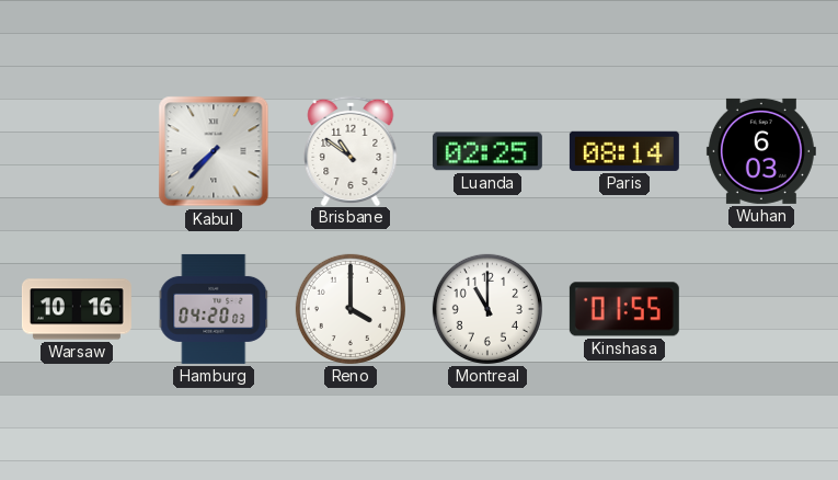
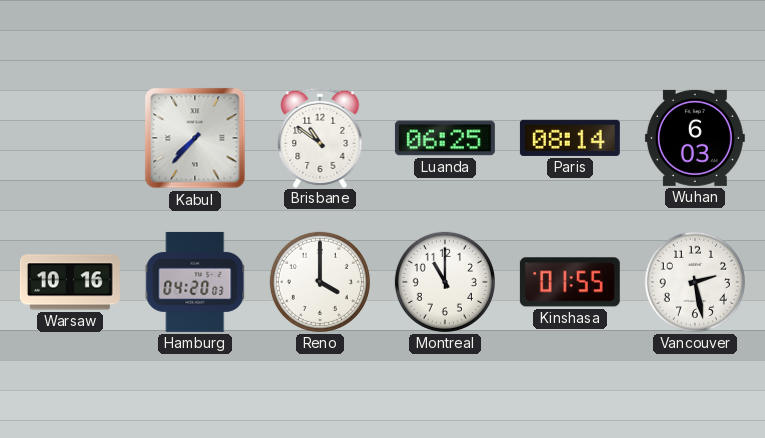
Luanda: 02:25 -> 06:25
Vancouver: none -> 2:28
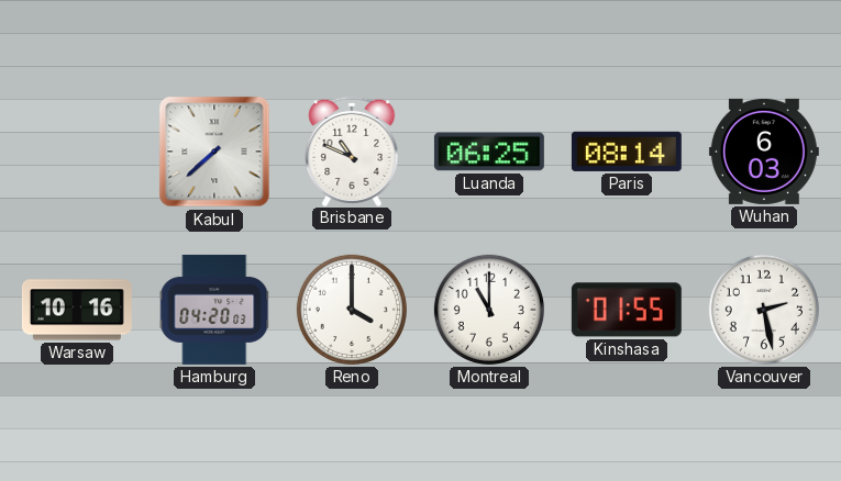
Kabul: 7:37 -> 7:38
Brisbane: 10:51 -> 10:49
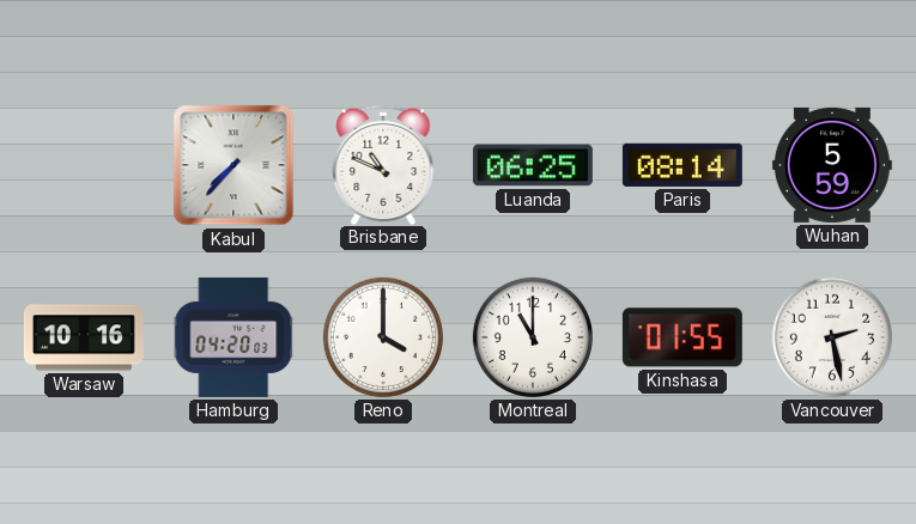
Kabul: 7:38 -> 7:37
Wuhan: 6:03 -> 5:59
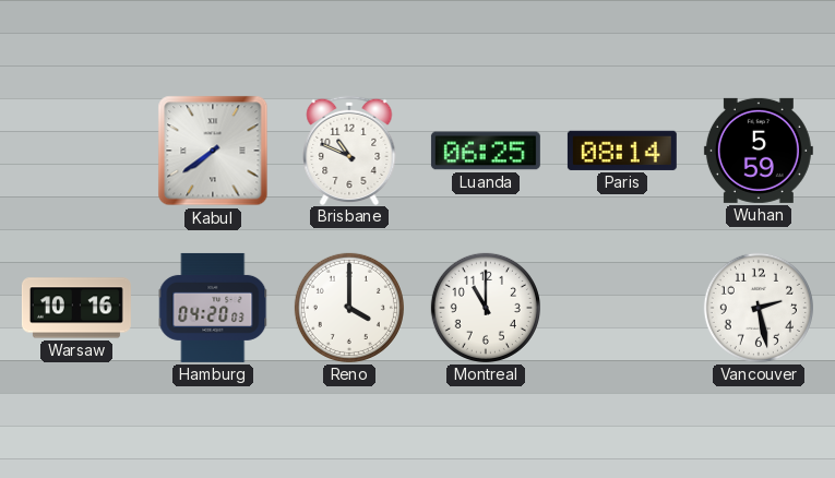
Kabul: 7:37 -> 7:39
Kinshasa: 01:55 -> none
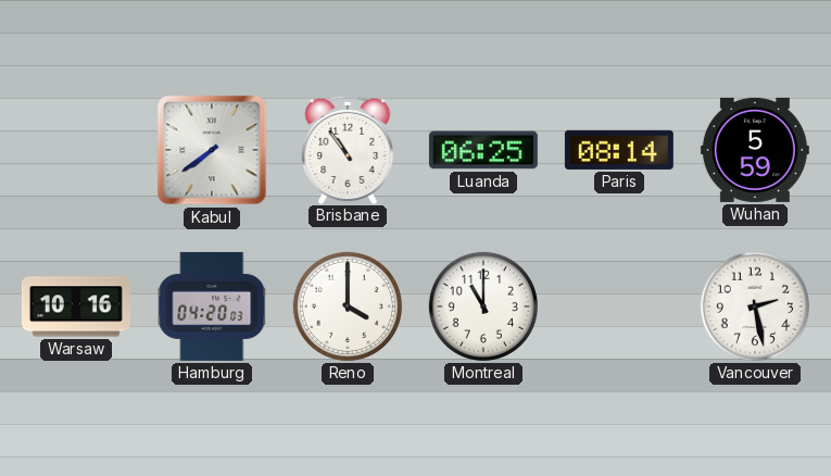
Brisbane: 10:49 -> 10:54
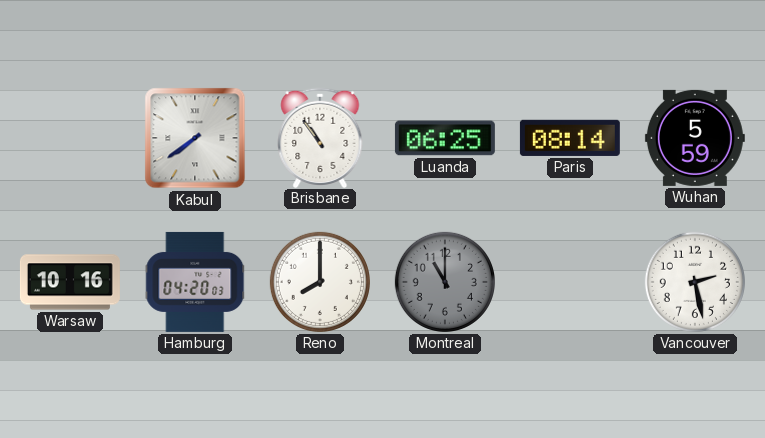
Reno: 4:00 -> 8:00
Montreal dial: white -> grey
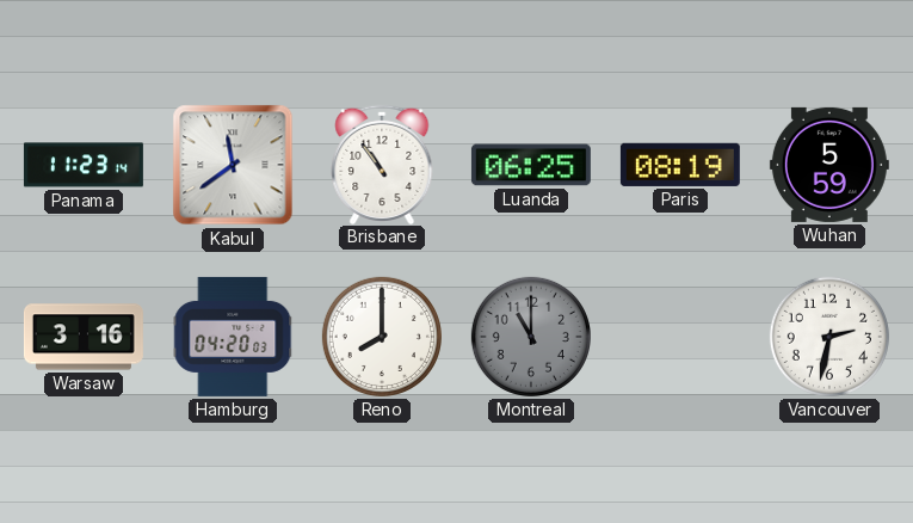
Panama: none -> 11:23
Kabul: 7:39 -> 11:39
Paris: 08:14 -> 08:19
Warsaw: 10:16 -> 3:16
Vancouver: 2:28 -> 2:32
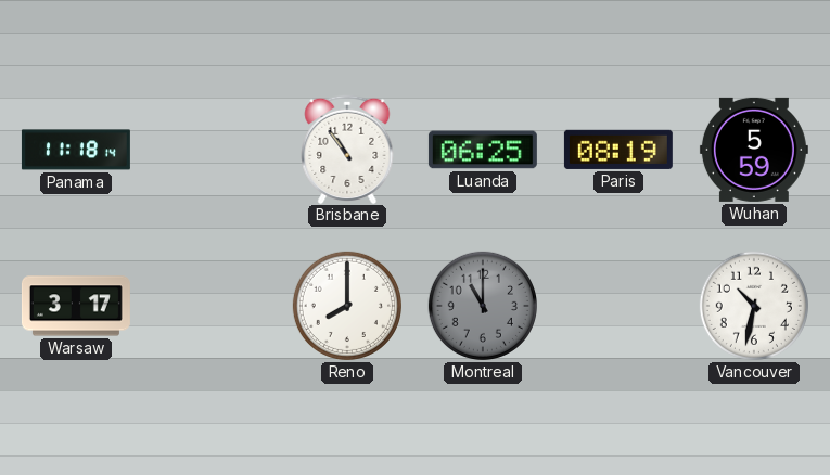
Panama: 11:23 -> 11:18
Kabul: 11:39 -> none
Warsaw: 3:16 -> 3:17
Hamburg: 04:20 -> none
Vancouver: 2:32 -> 10:32
